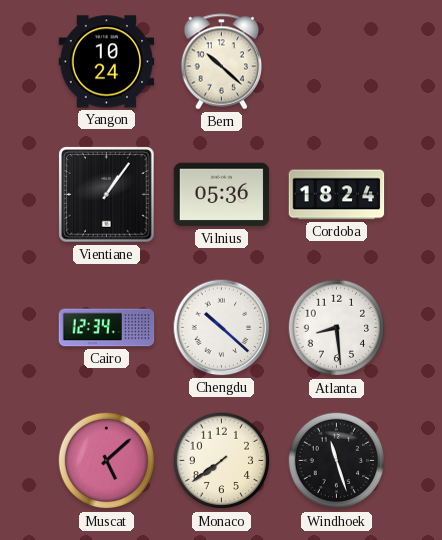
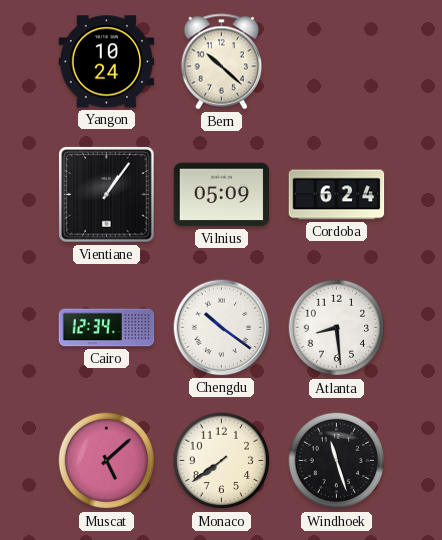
Vilnius: 05:36 -> 05:09
Cordoba: 18:24 -> 6:24
Chengdu: 10:22 -> 10:21
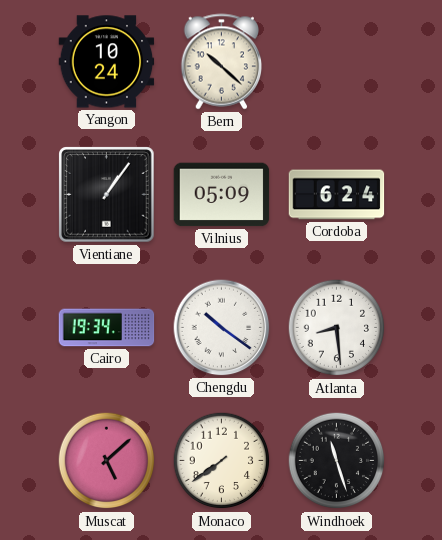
Cairo: 12:34 -> 19:34
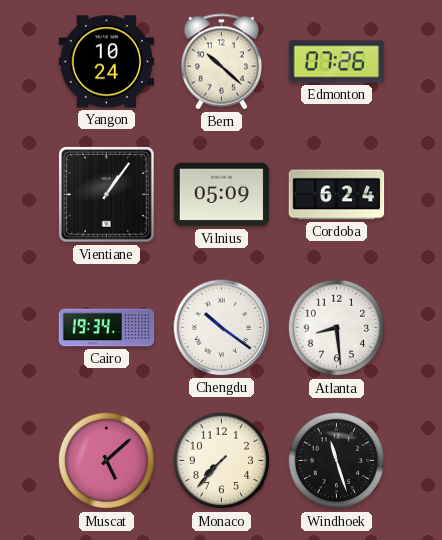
Edmonton: none -> 07:26
Monaco: 7:39 -> 7:37
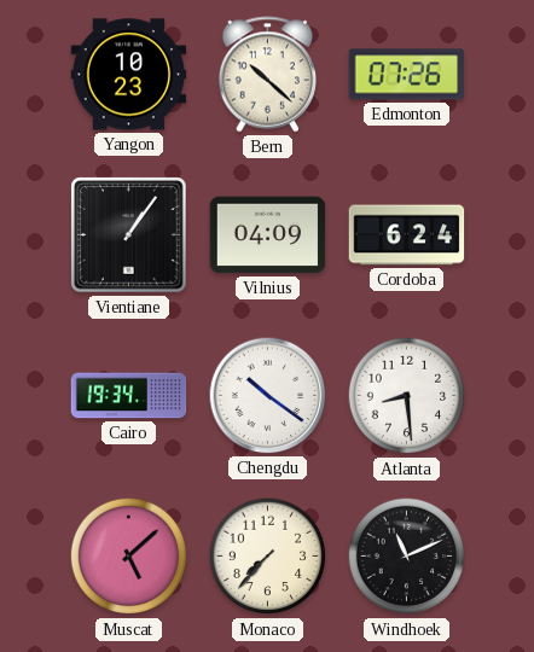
Yangon: 10:24 -> 10:23
Vilnius: 05:09 -> 04:09
Windhoek: 11:27 -> 11:11
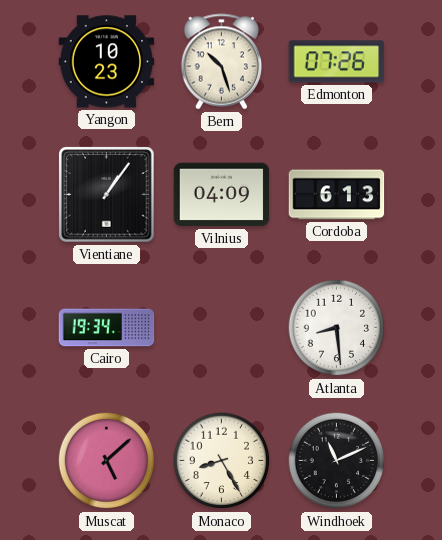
Bern: 10:22 -> 10:27
Cordoba: 6:24 -> 6:13
Chengdu: 10:21 -> none
Monaco: 7:37 -> 8:25
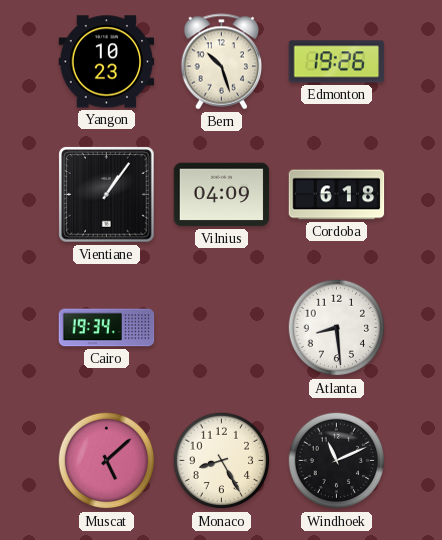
Edmonton: 07:26 -> 19:26
Cordoba: 6:13 -> 6:18
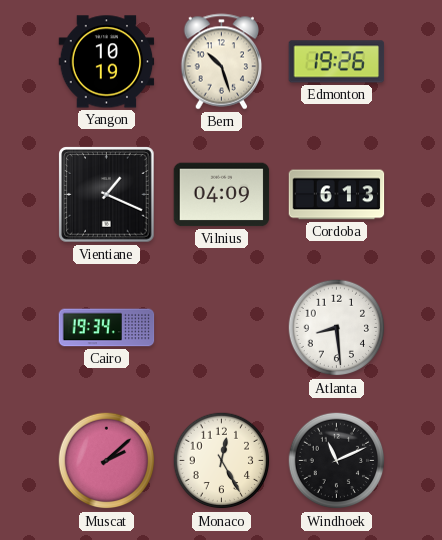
Yangon: 10:23 -> 10:19
Vientiane: 1:06 -> 1:19
Cordoba: 6:18 -> 6:13
Muscat: 5:08 -> 2:08
Monaco: 8:25 -> 12:25
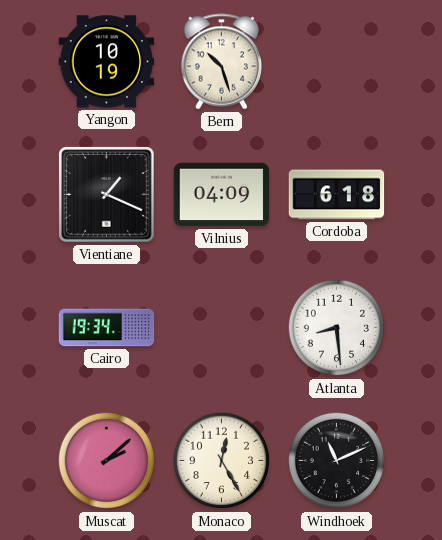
Edmonton: 19:26 -> none
Cordoba: 6:13 -> 6:18
